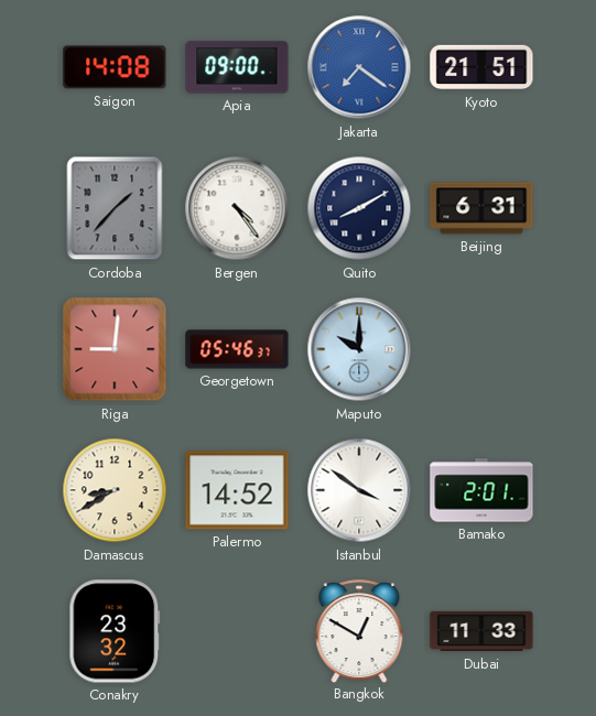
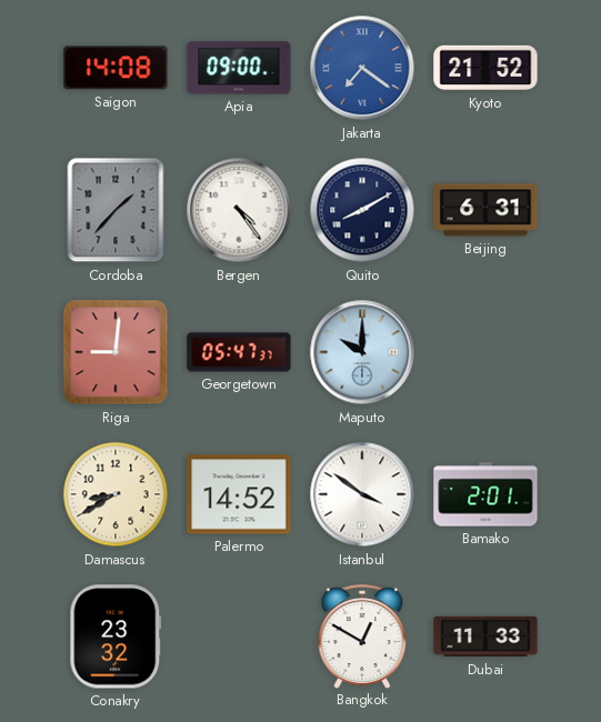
Kyoto: 21:51 -> 21:52
Georgetown: 05:46 -> 05:47
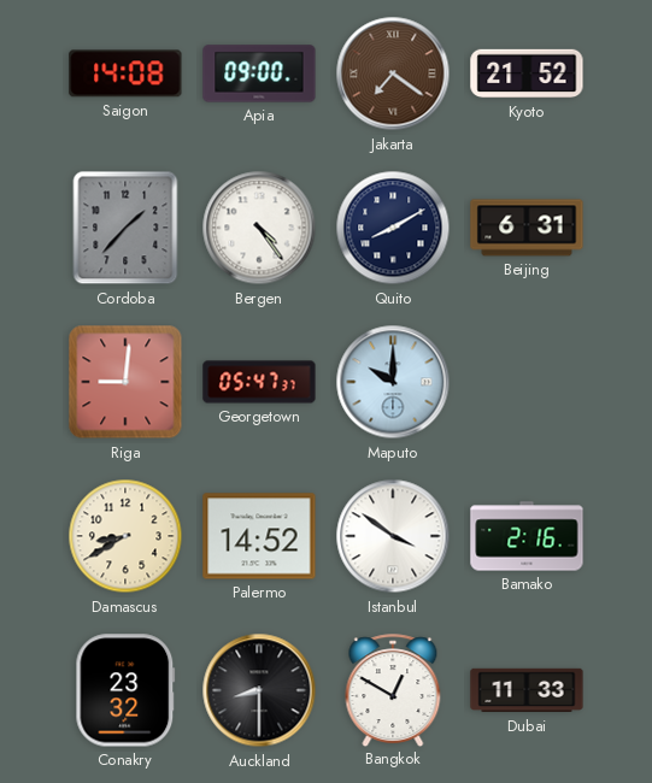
Jakarta dial: blue -> brown
Bamako: 2:01 -> 2:16
Auckland: none -> 8:30
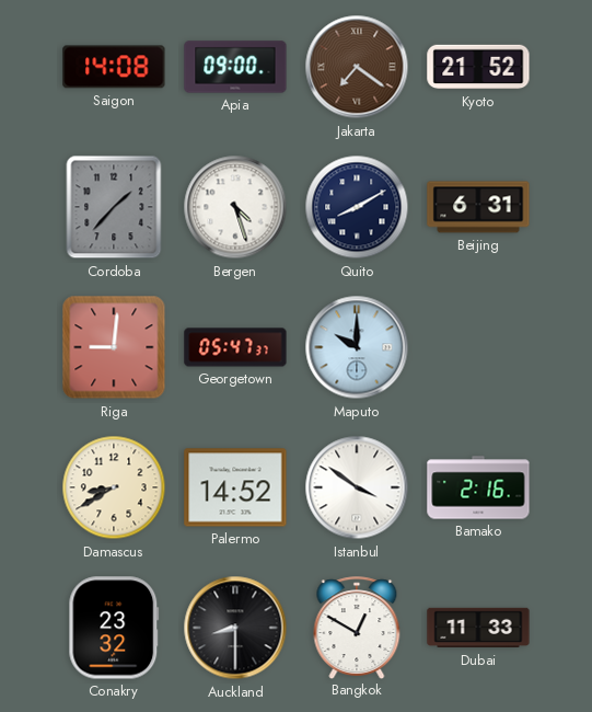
Bergen: 4:24 -> 4:27
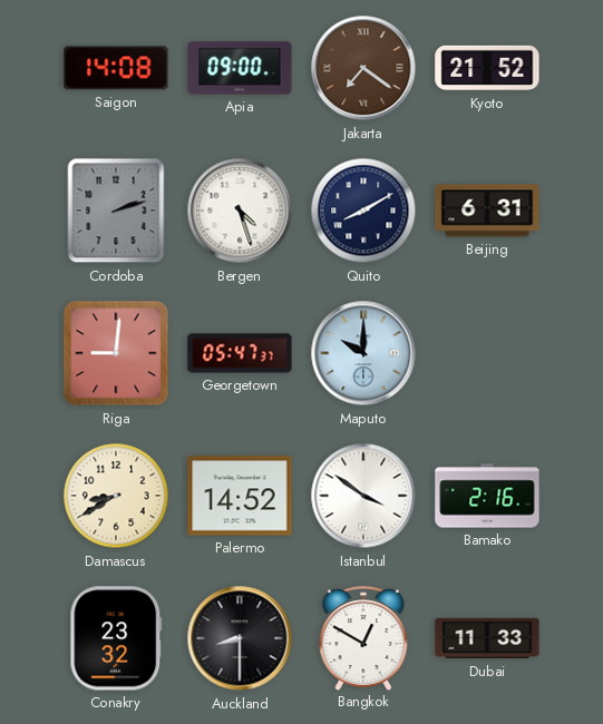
Cordoba: 1:37 -> 2:12
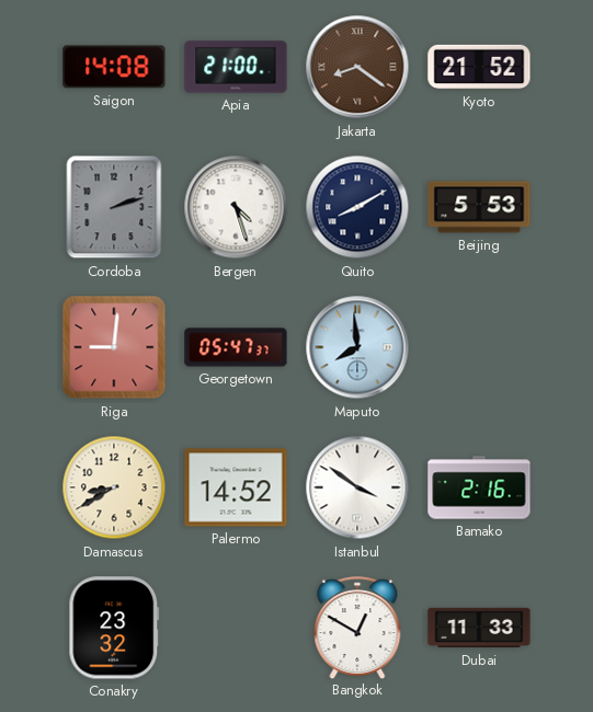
Apia: 09:00 -> 21:00
Jakarta: 7:21 -> 8:21
Beijing: 6:31 -> 5:53
Maputo: 10:00 -> 7:59
Auckland: 8:30 -> none
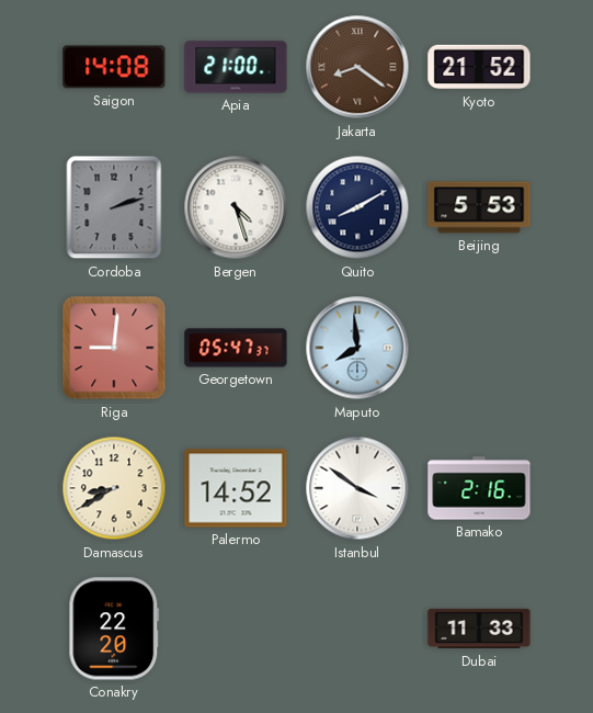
Conakry: 23:32 -> 22:20
Bangkok: 12:50 -> none
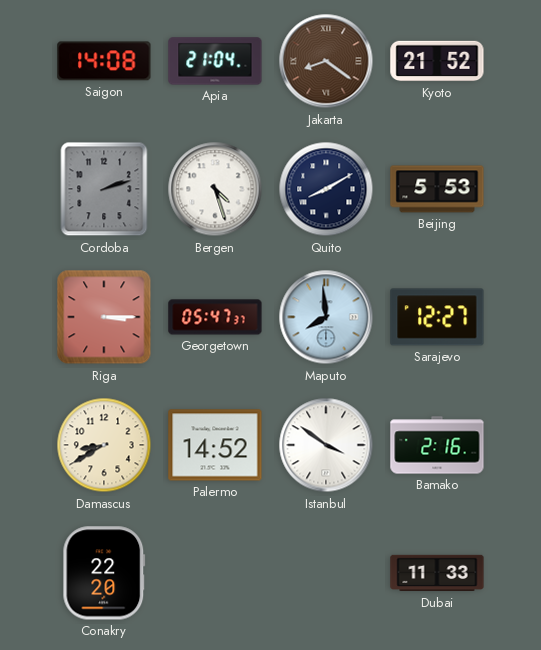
Apia: 21:00 -> 21:04
Riga: 9:01 -> 3:15
Sarajevo: none -> 12:27
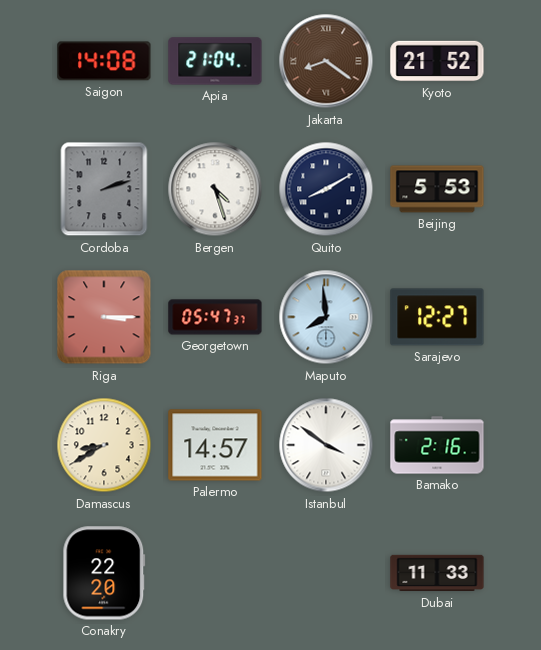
Palermo: 14:52 -> 14:57
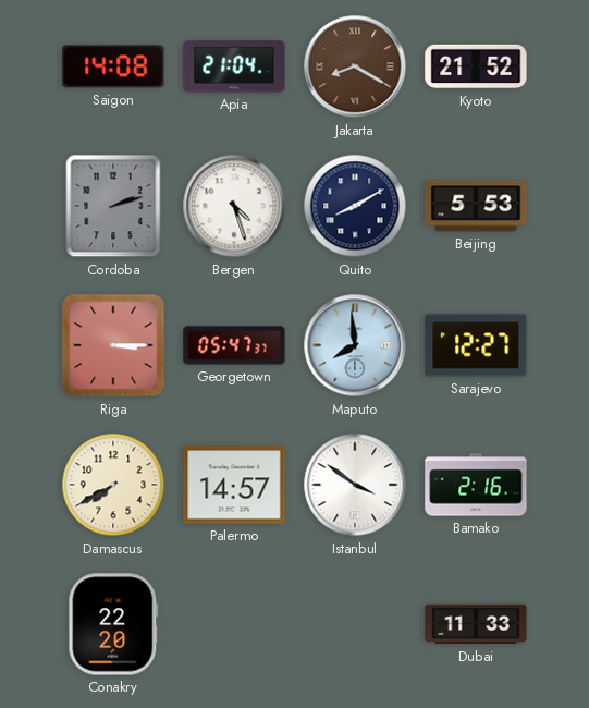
Jakarta: 8:21 -> 8:20
Damascus: 8:40 -> 7:40
